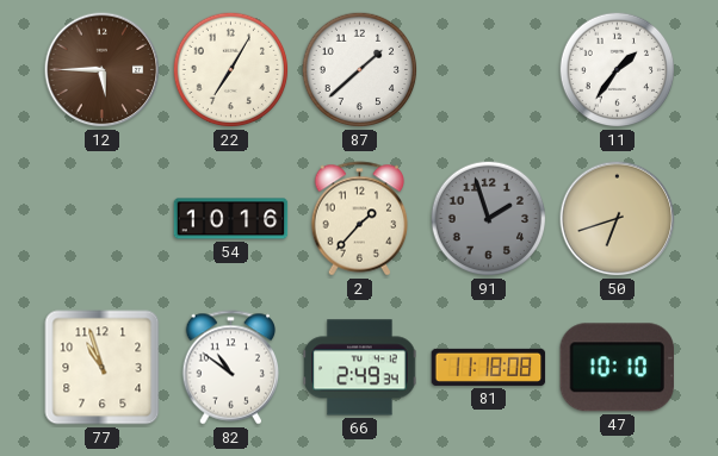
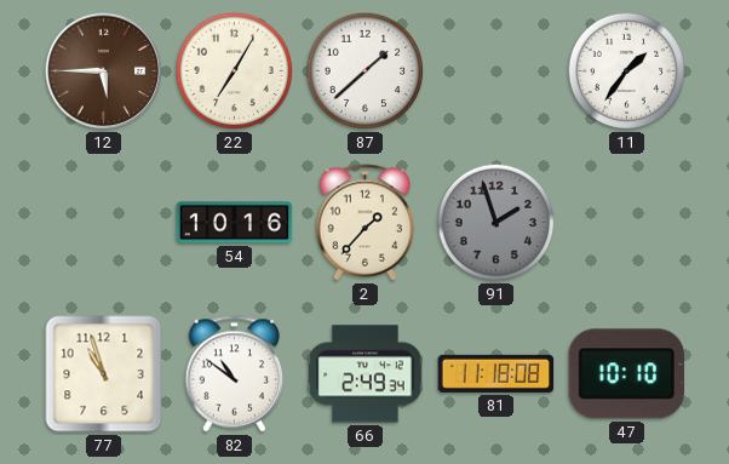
50: 6:42 -> none
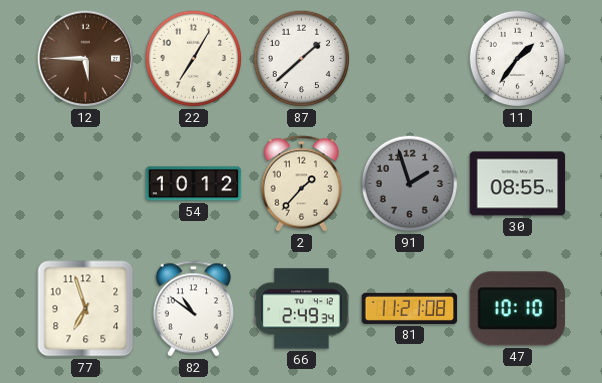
54: 10:16 -> 10:12
30: none -> 08:55
77: 10:57 -> 6:57
81: 11:18 -> 11:21
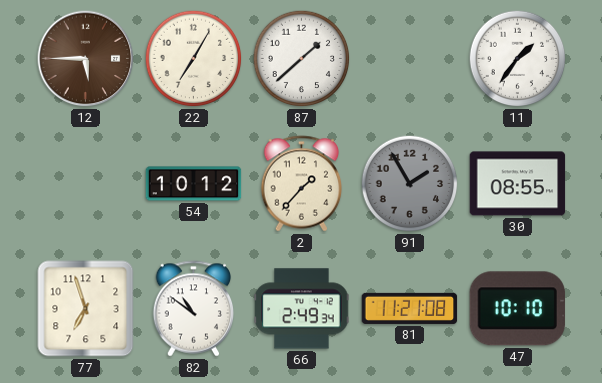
91: 1:57 -> 1:55
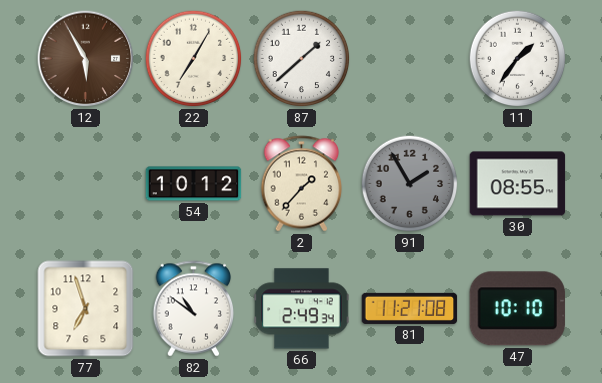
12: 5:45 -> 5:55
